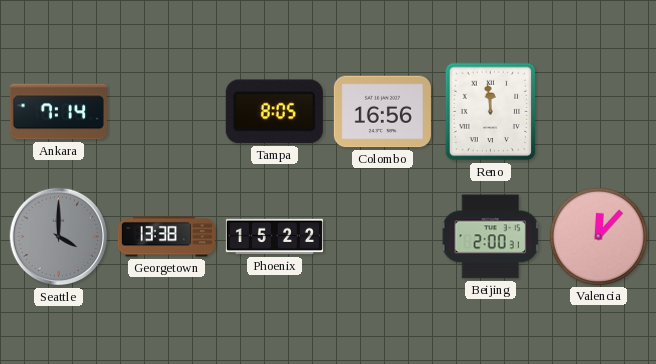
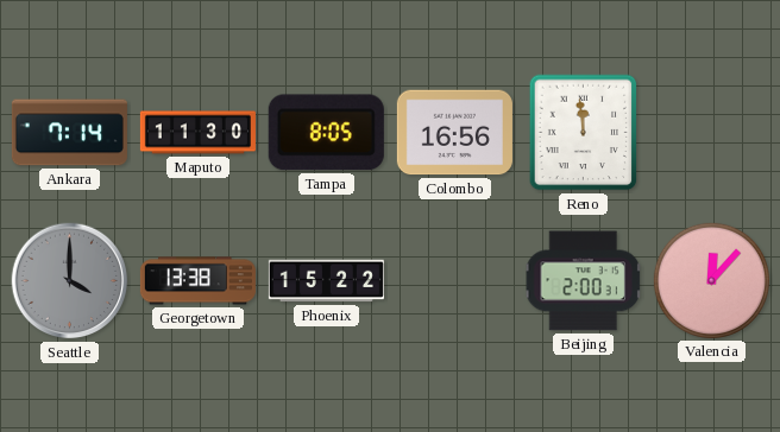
Maputo: none -> 11:30
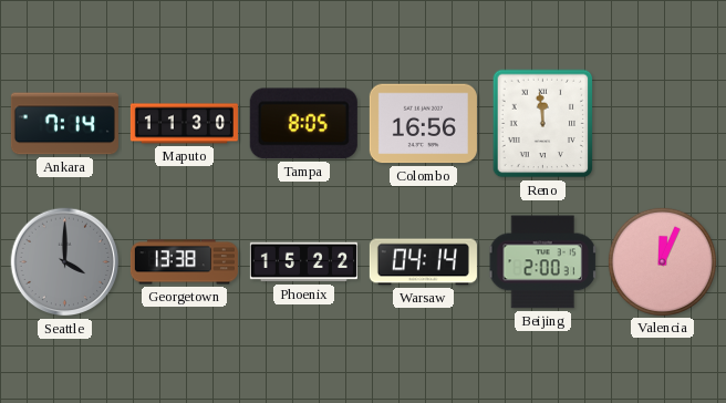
Warsaw: none -> 04:14
Valencia: 12:07 -> 12:04
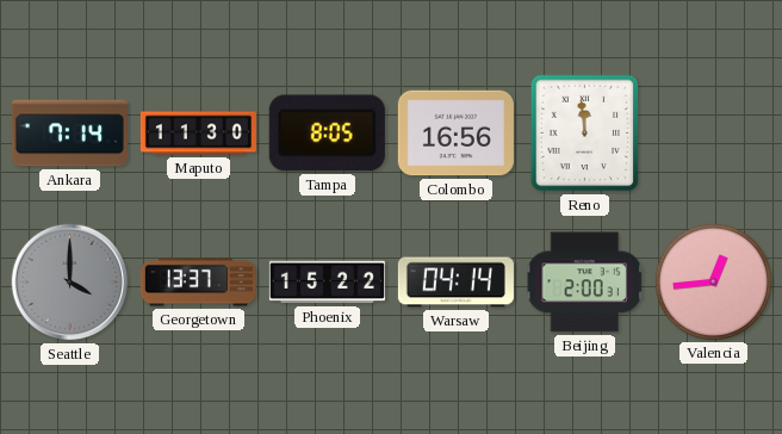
Georgetown: 13:38 -> 13:37
Valencia: 12:04 -> 12:44
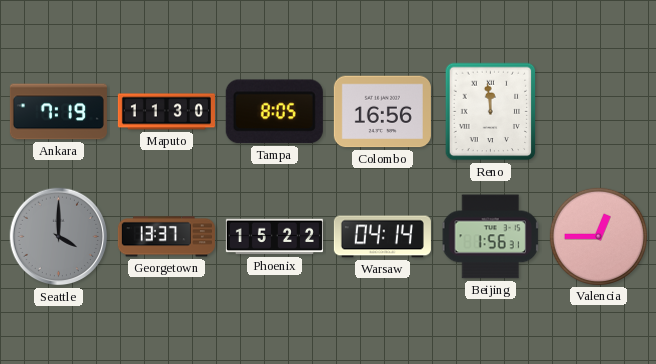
Ankara: 7:14 -> 7:19
Beijing: 2:00 -> 1:56
Valencia: 12:44 -> 12:45
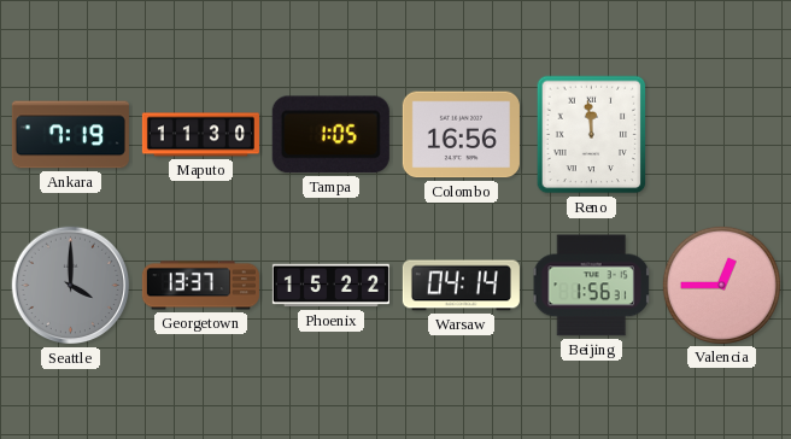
Tampa: 8:05 -> 1:05
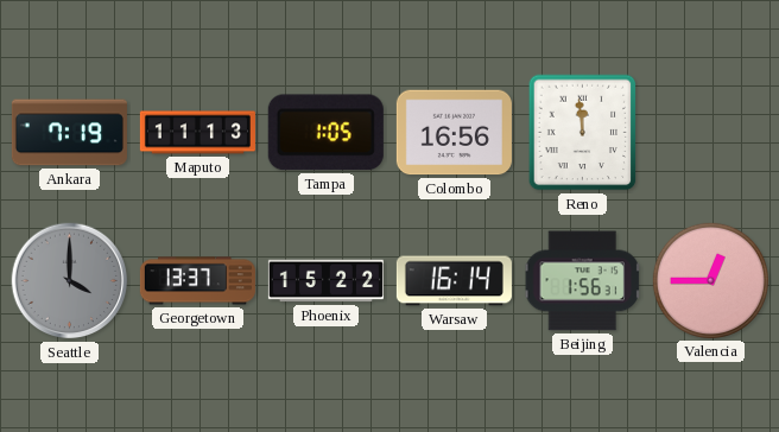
Maputo: 11:30 -> 11:13
Warsaw: 04:14 -> 16:14
